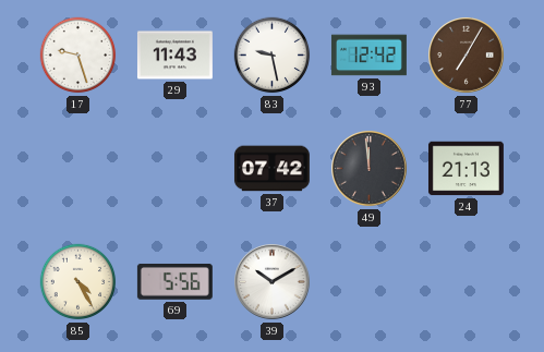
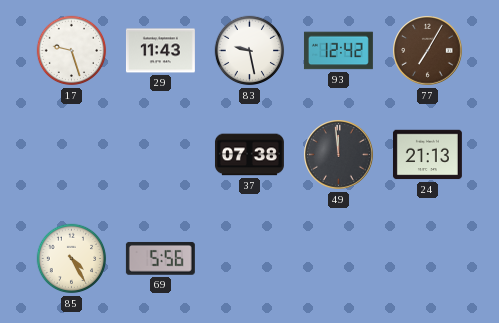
37: 07:42 -> 07:38
39: 10:10 -> none
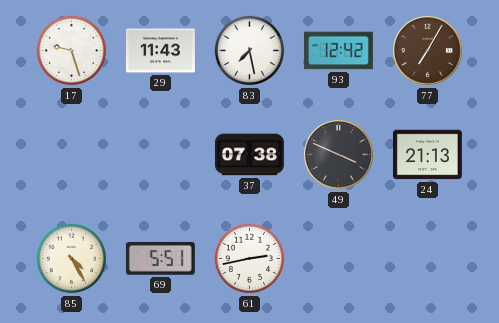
83: 9:28 -> 7:28
49: 11:59 -> 3:49
69: 5:56 -> 5:51
61: none -> 2:43
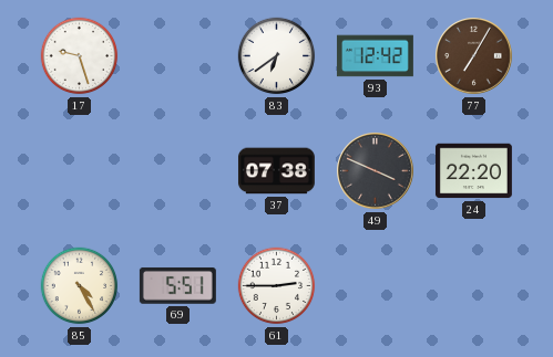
29: 11:43 -> none
83: 7:28 -> 6:39
24: 21:13 -> 22:20
61: 2:43 -> 2:45
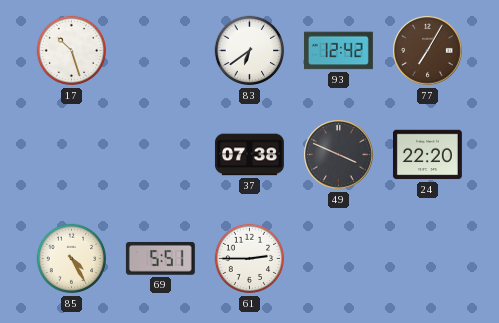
17: 9:27 -> 10:27
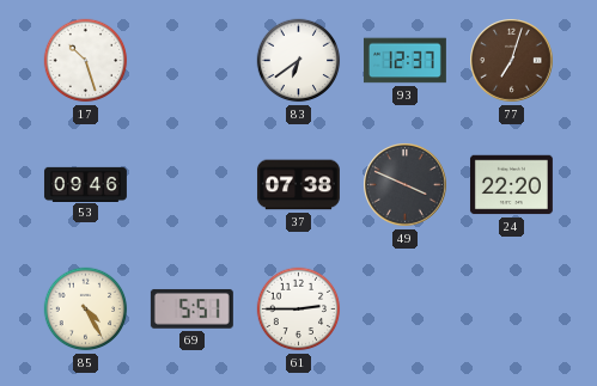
93: 12:42 -> 12:37
77: 7:05 -> 7:03
53: none -> 09:46
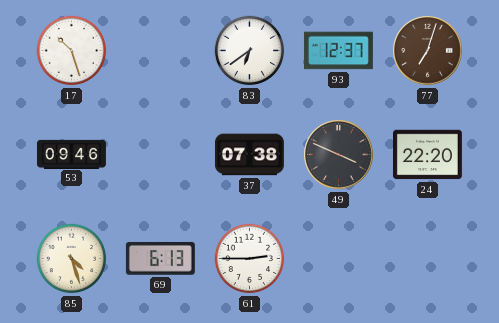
85: 4:25 -> 4:27
69: 5:51 -> 6:13
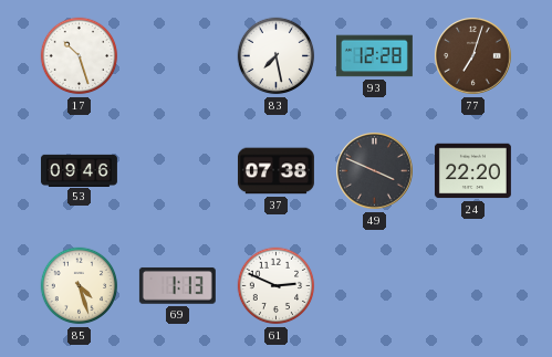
83: 6:39 -> 7:28
93: 12:37 -> 12:28
69: 6:13 -> 1:13
61: 2:45 -> 2:49
